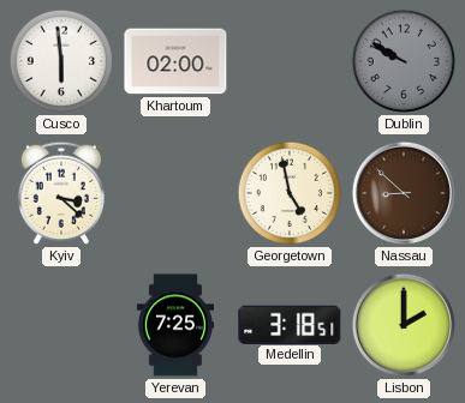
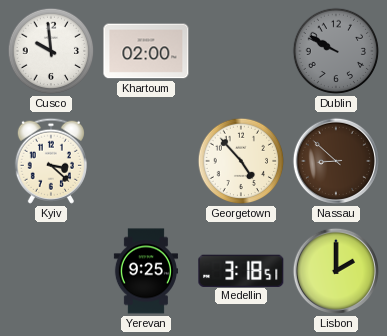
Cusco: 5:59 -> 9:59
Georgetown: 4:58 -> 4:53
Yerevan: 7:25 -> 9:25
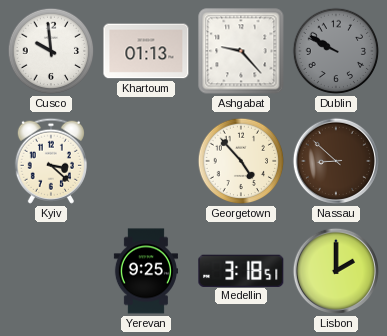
Khartoum: 02:00 -> 01:13
Ashgabat: none -> 9:23
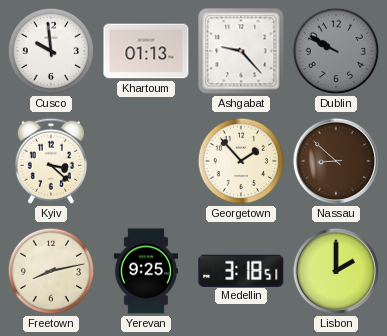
Georgetown: 4:53 -> 1:53
Freetown: none -> 8:13
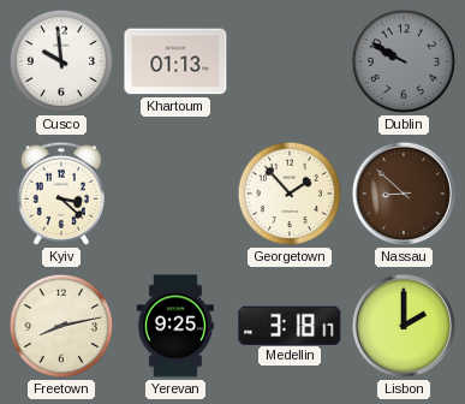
Ashgabat: 9:23 -> none
Medellin: 3:18:51 -> 3:18:17
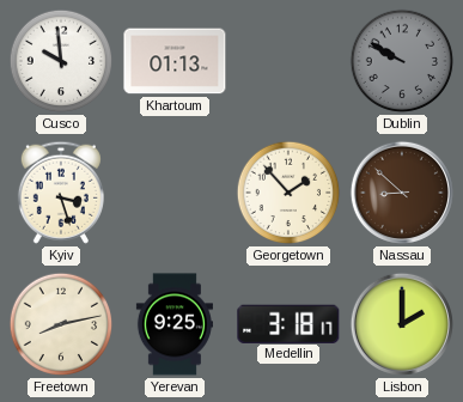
Kyiv: 3:22 -> 3:27
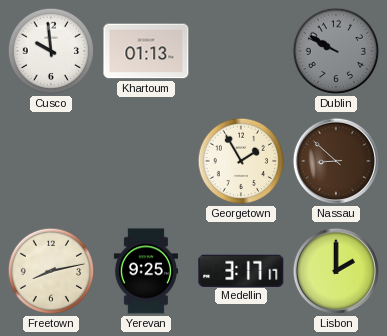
Kyiv: 3:27 -> none
Georgetown: 1:53 -> 1:55
Medellin: 3:18 -> 3:17
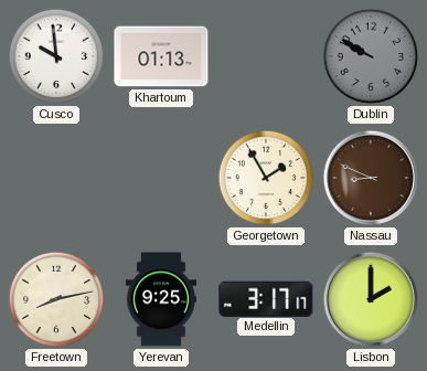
Nassau: 8:52 -> 8:49
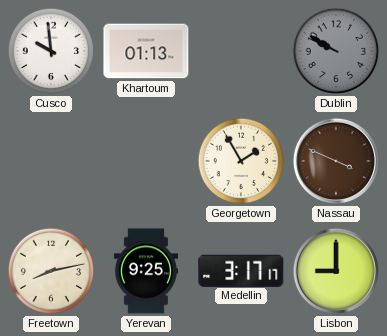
Nassau: 8:49 -> 3:49
Lisbon: 2:00 -> 9:00
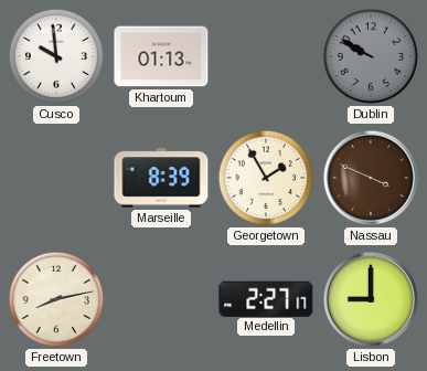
Marseille: none -> 8:39
Yerevan: 9:25 -> none
Medellin: 3:17 -> 2:27
